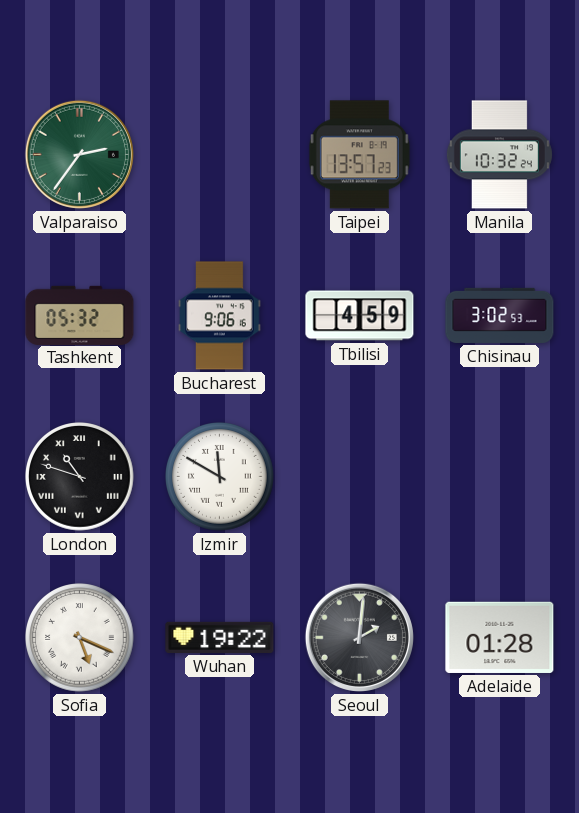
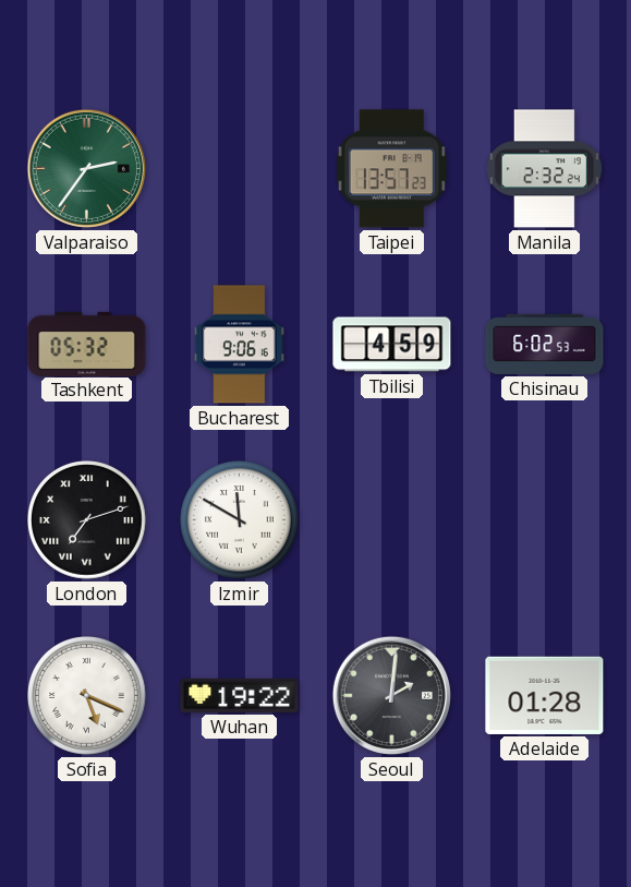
Manila: 10:32 -> 2:32
Chisinau: 3:02 -> 6:02
London: 10:48 -> 7:12
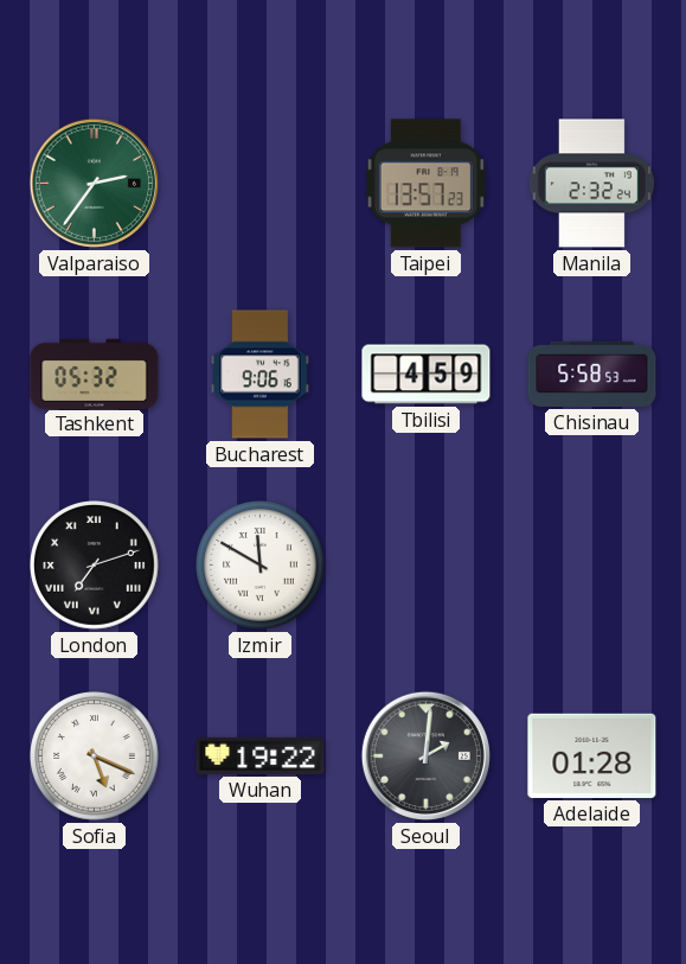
Chisinau: 6:02 -> 5:58
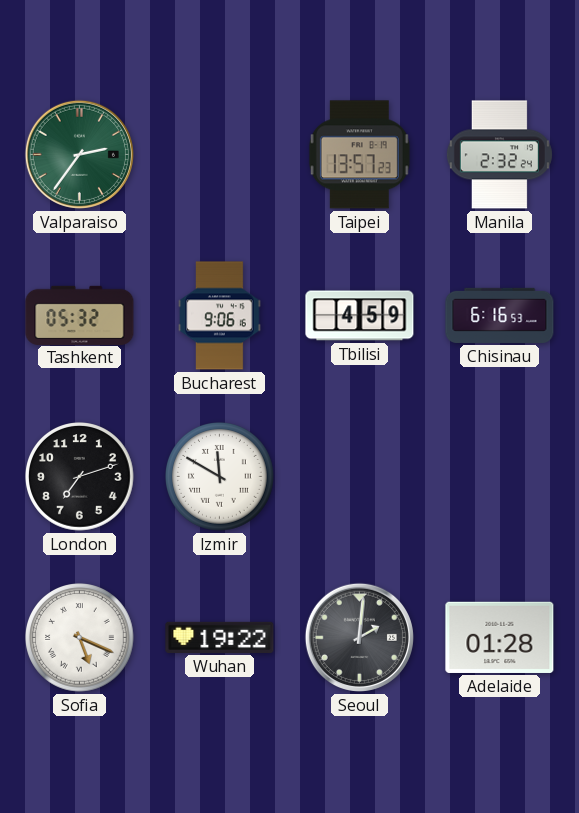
Chisinau: 5:58 -> 6:16
London numerals: Roman -> Arabic
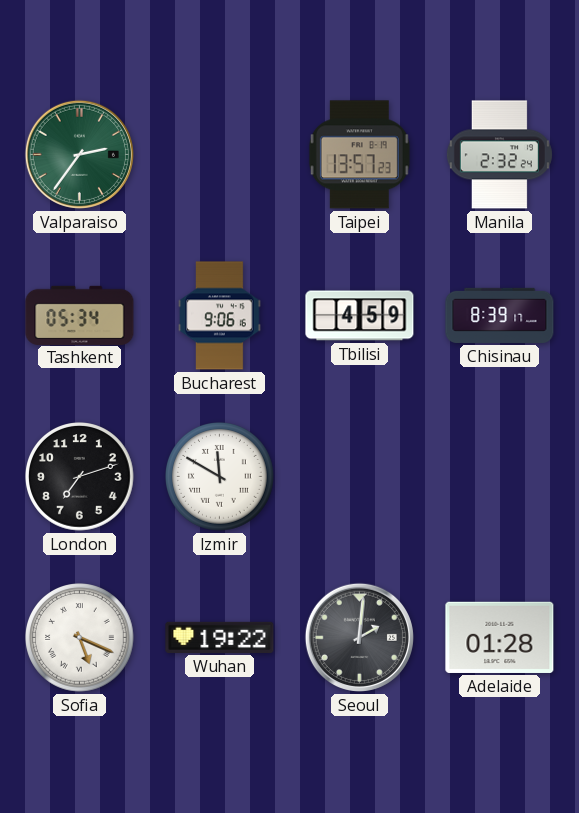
Tashkent: 05:32 -> 05:34
Chisinau: 6:16 -> 8:39
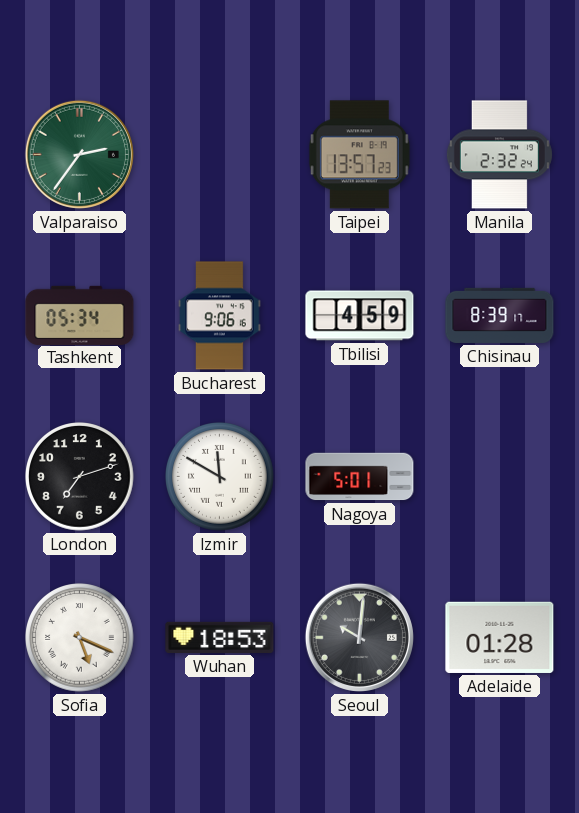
Nagoya: none -> 5:01
Wuhan: 19:22 -> 18:53
Seoul: 2:01 -> 10:01
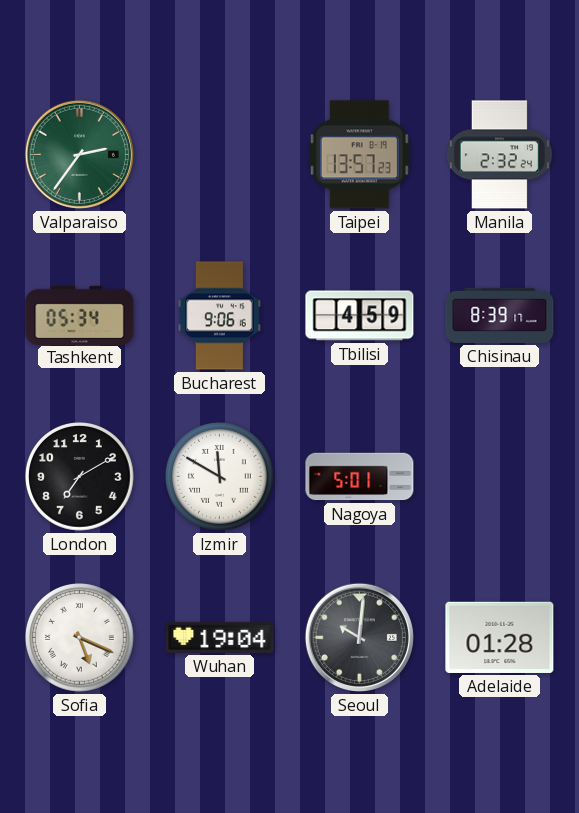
London: 7:12 -> 7:10
Wuhan: 18:53 -> 19:04
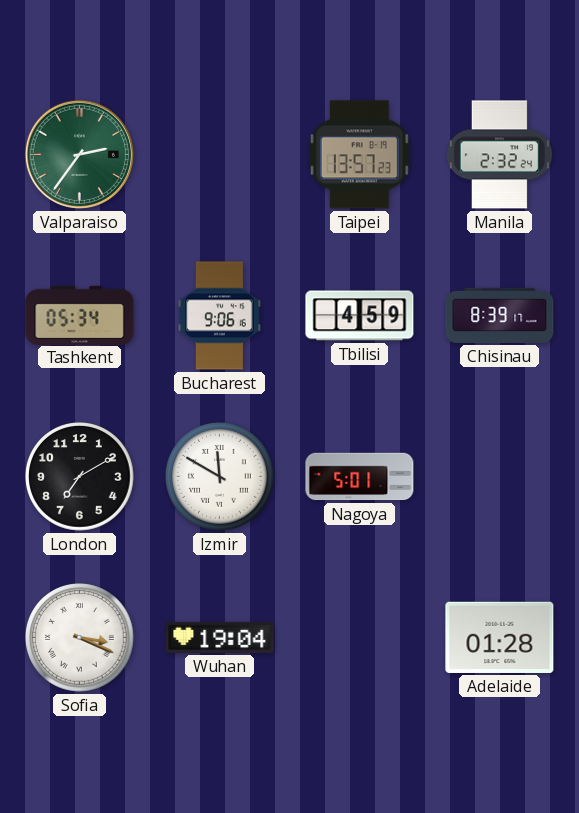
Sofia: 5:19 -> 3:19
Seoul: 10:01 -> none
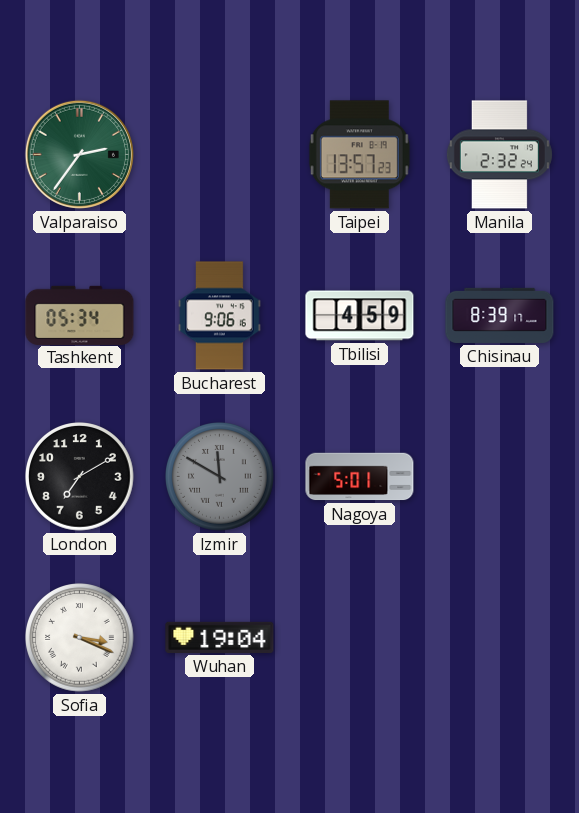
Izmir dial: white -> grey
Adelaide: 01:28 -> none
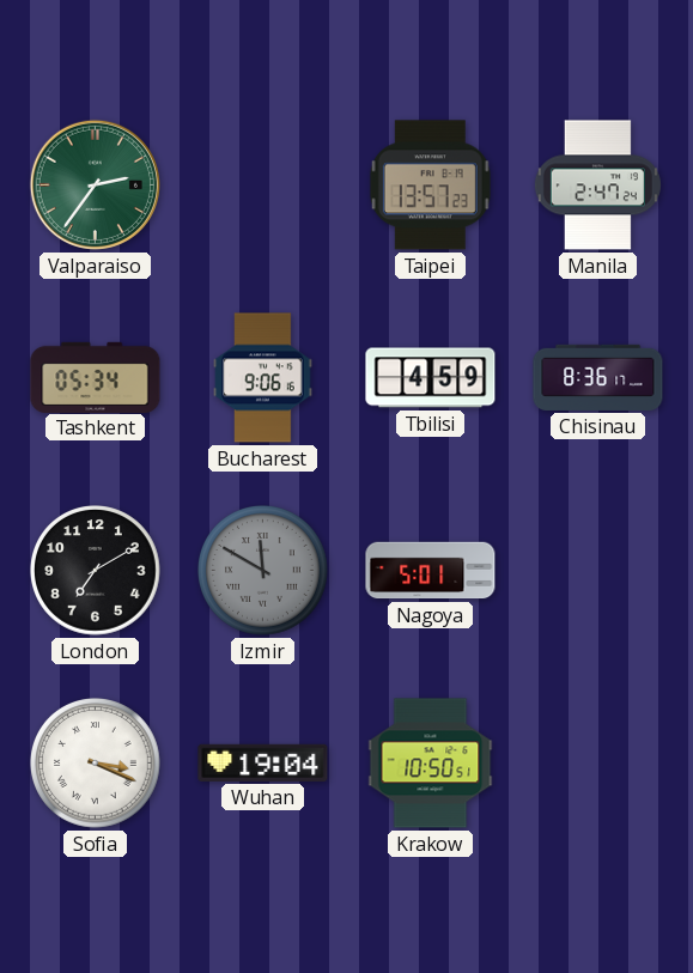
Manila: 2:32 -> 2:47
Chisinau: 8:39 -> 8:36
Krakow: none -> 10:50
